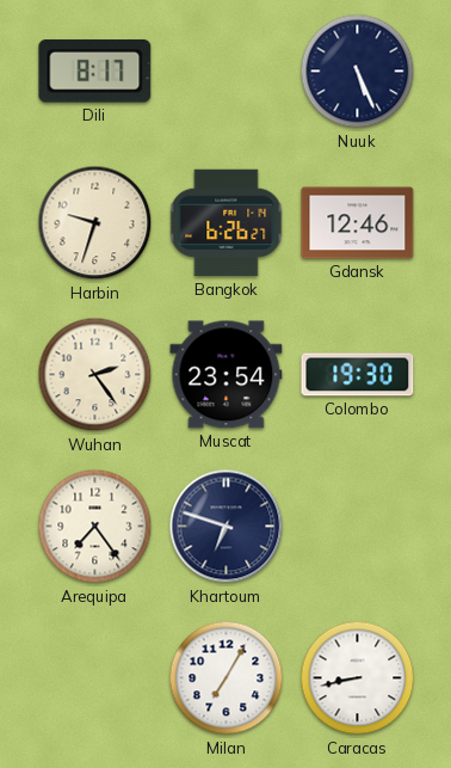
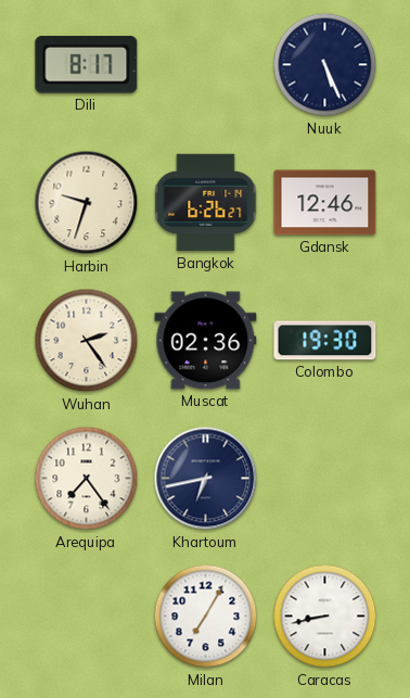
Muscat: 23:54 -> 02:36
Khartoum: 6:48 -> 6:43
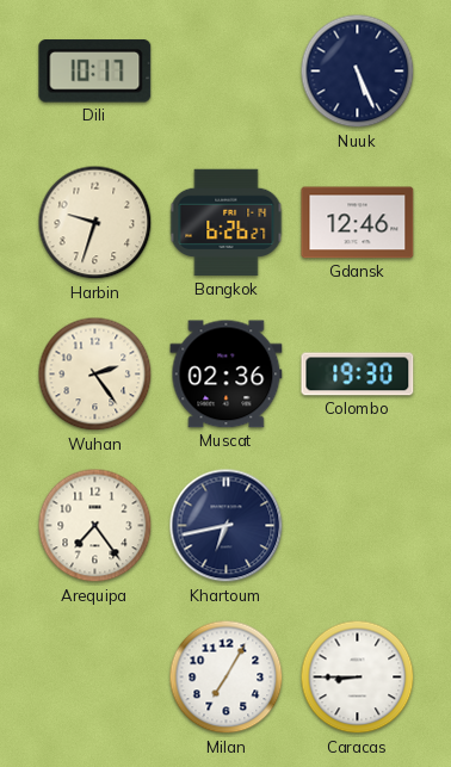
Dili: 8:17 -> 10:17
Caracas: 8:43 -> 8:45
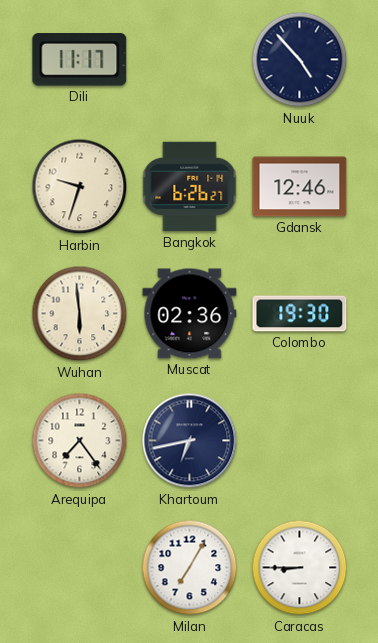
Dili: 10:17 -> 11:17
Nuuk: 5:26 -> 4:53
Wuhan: 2:24 -> 5:59
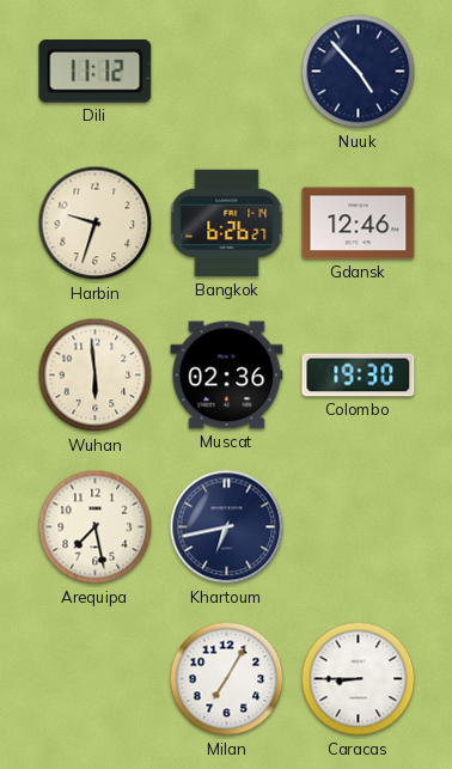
Dili: 11:17 -> 11:12
Arequipa: 7:24 -> 7:28
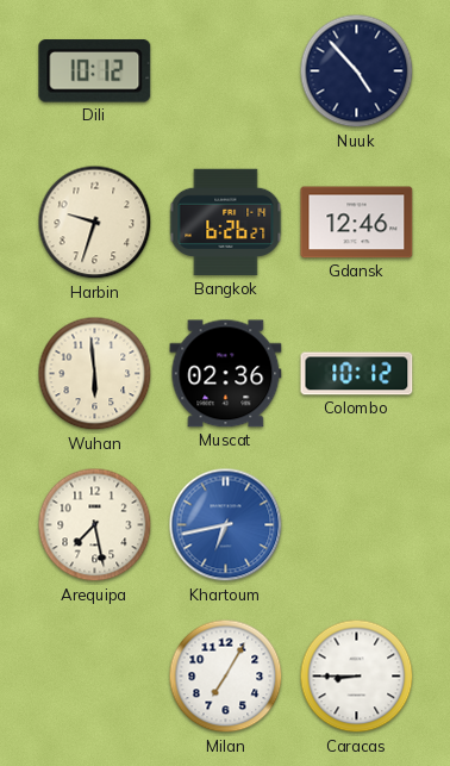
Dili: 11:12 -> 10:12
Colombo: 19:30 -> 10:12
Khartoum dial: navy -> blue
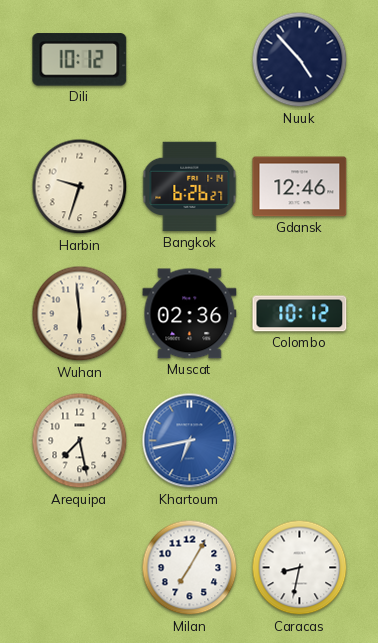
Caracas: 8:45 -> 8:32
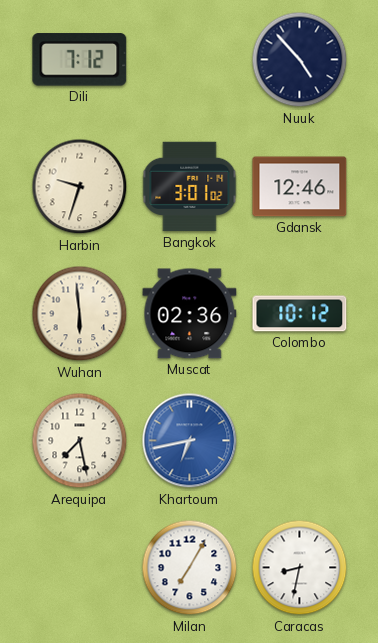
Dili: 10:12 -> 7:12
Bangkok: 6:26 -> 3:01
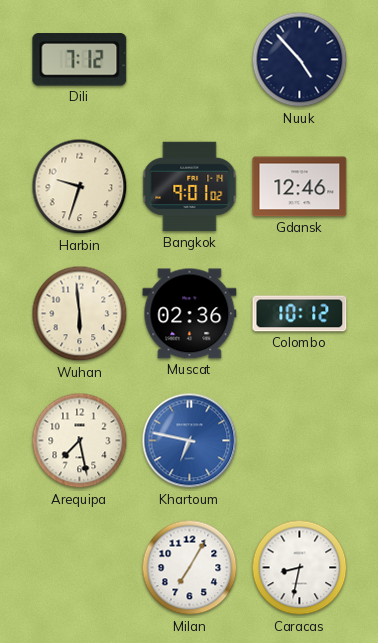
Bangkok: 3:01 -> 9:01
Khartoum: 6:43 -> 6:47
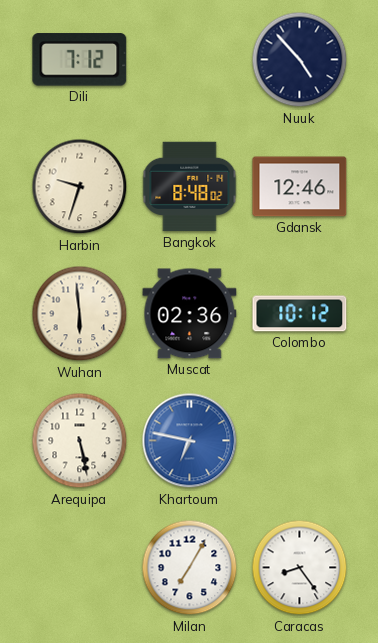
Bangkok: 9:01 -> 8:48
Arequipa: 7:28 -> 5:28
Caracas: 8:32 -> 8:24
